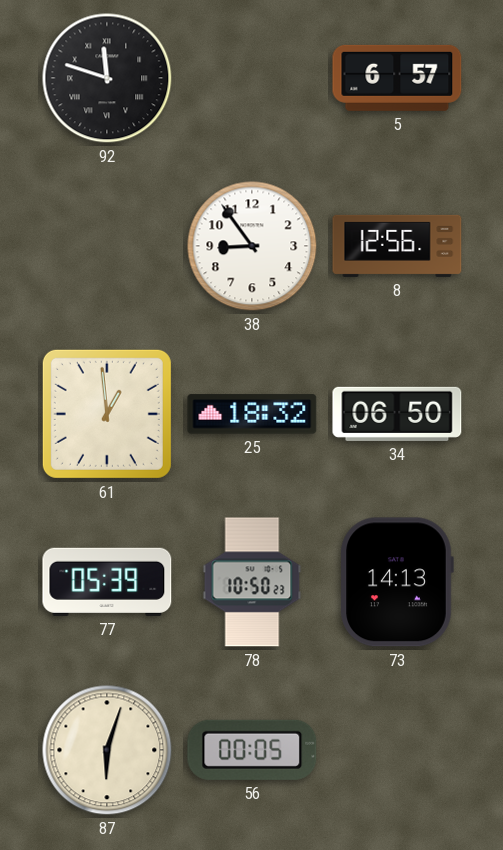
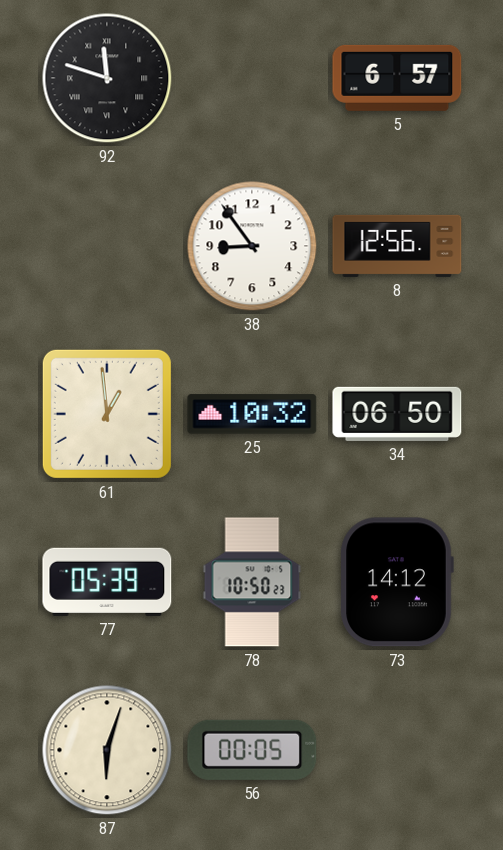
25: 18:32 -> 10:32
73: 14:13 -> 14:12
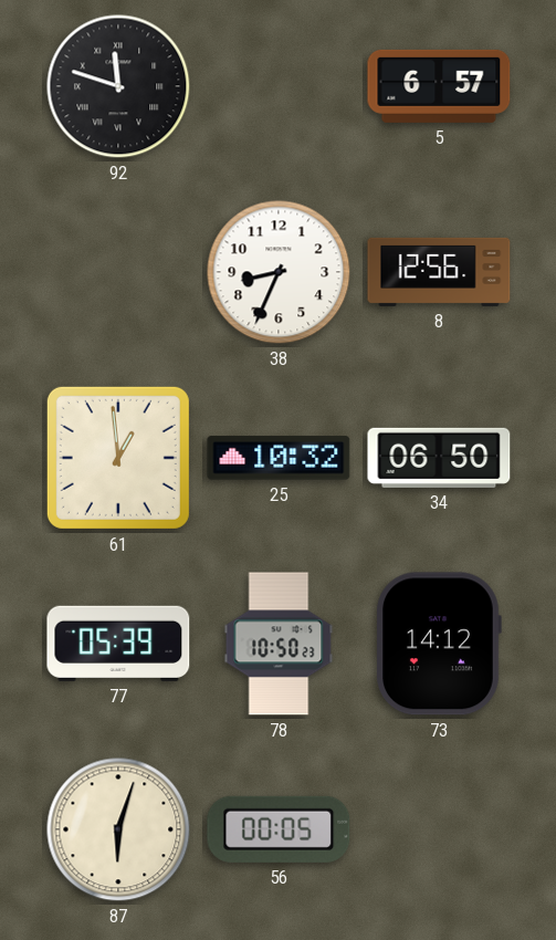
38: 8:54 -> 8:34
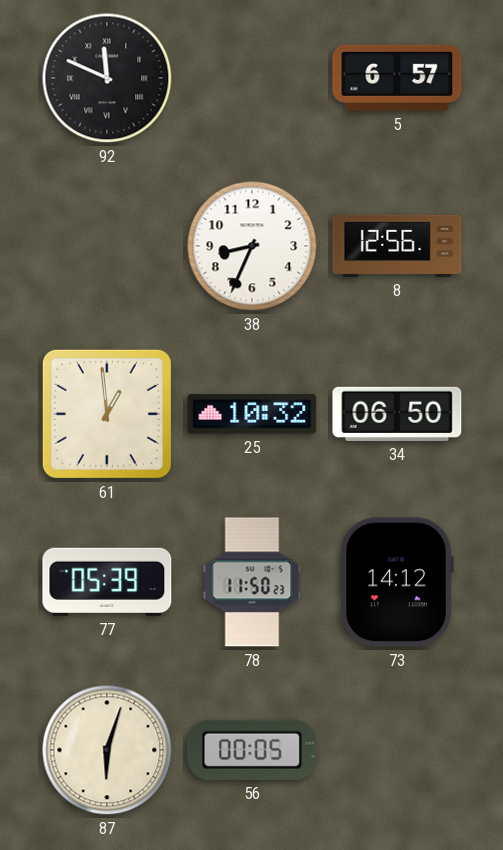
92: 11:48 -> 11:49
78: 10:50 -> 11:50
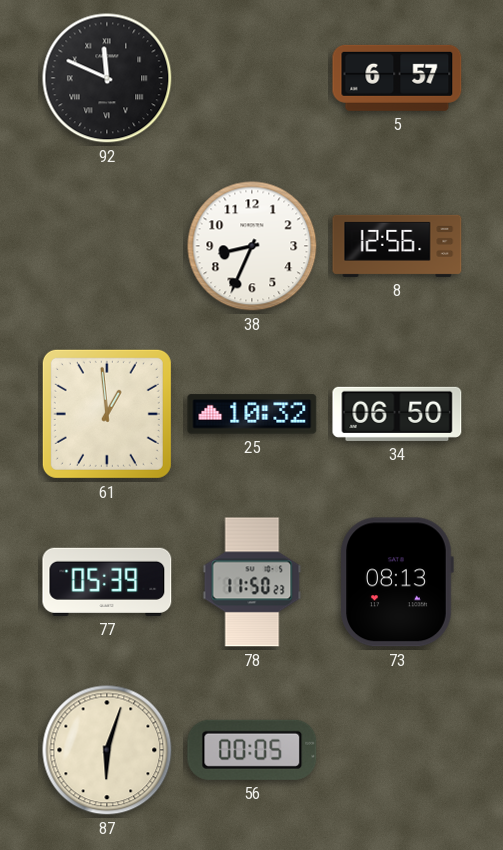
73: 14:12 -> 08:13
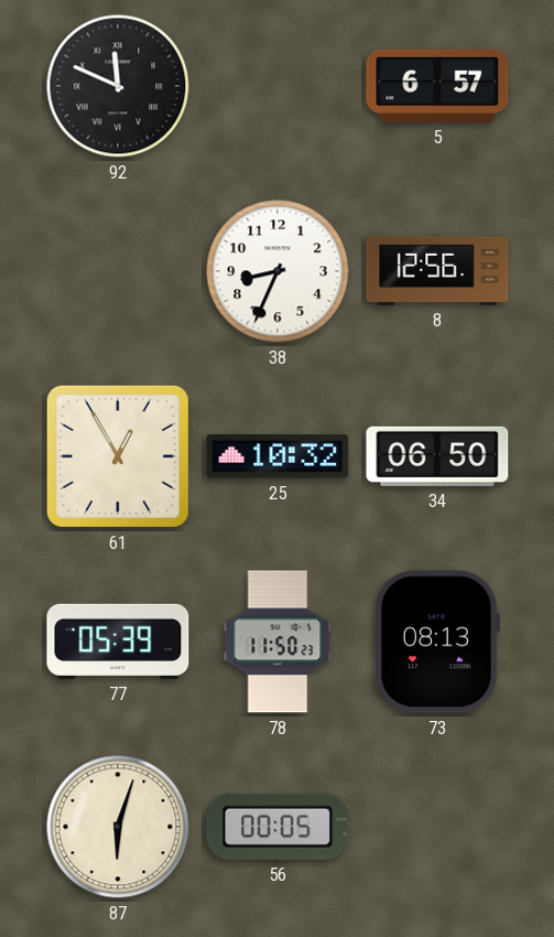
61: 12:59 -> 12:55
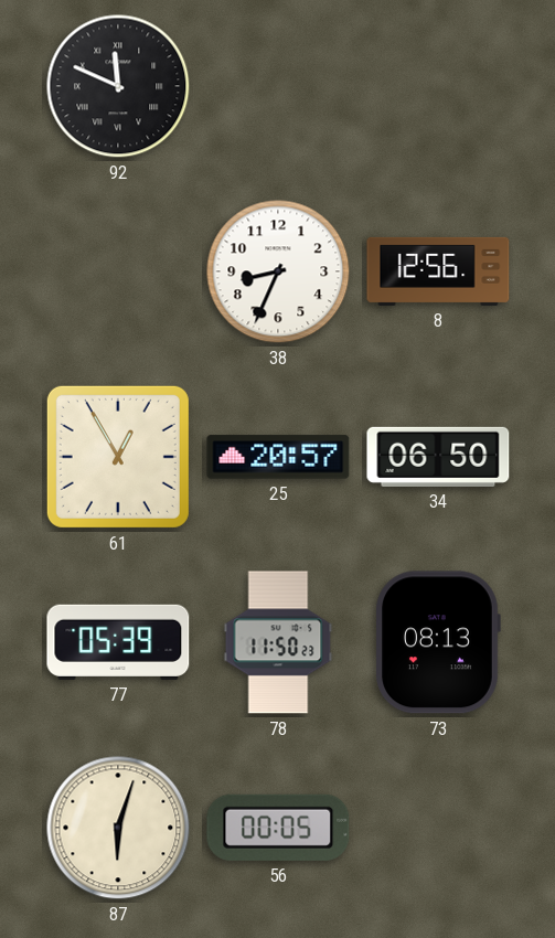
5: 6:57 -> none
25: 10:32 -> 20:57
